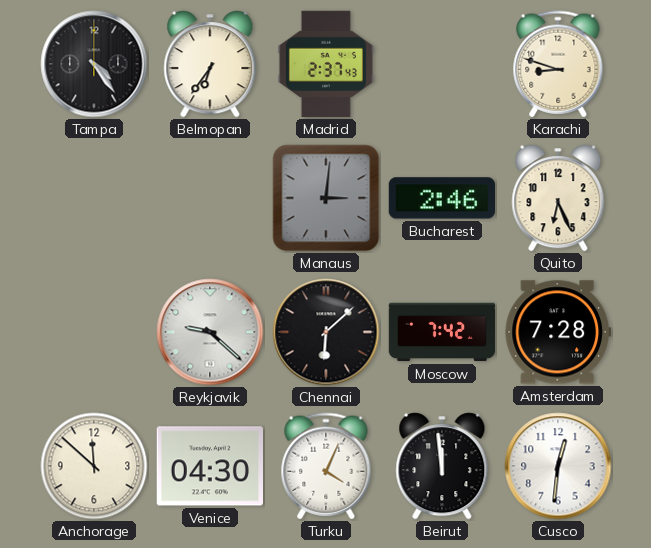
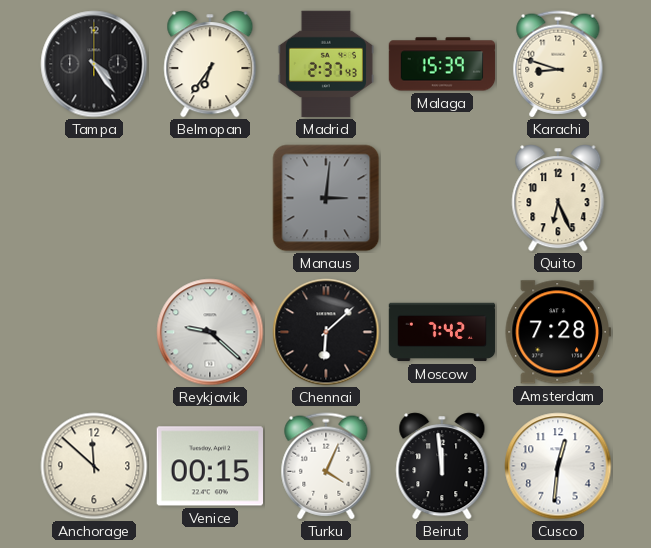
Malaga: none -> 15:39
Bucharest: 2:46 -> none
Venice: 04:30 -> 00:15
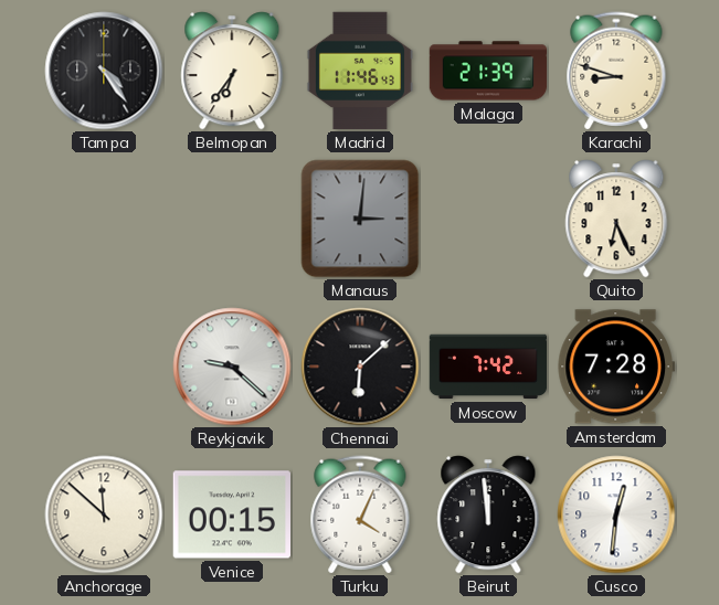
Madrid: 2:37 -> 11:46
Malaga: 15:39 -> 21:39
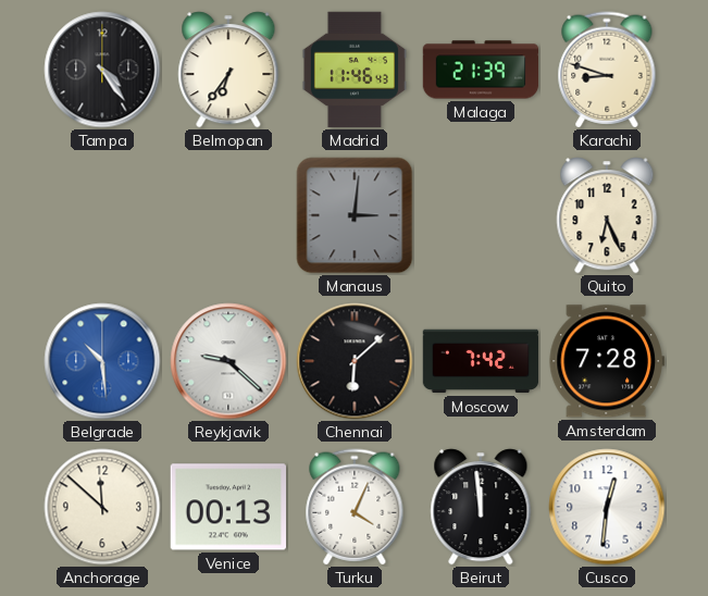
Belgrade: none -> 10:29
Venice: 00:15 -> 00:13
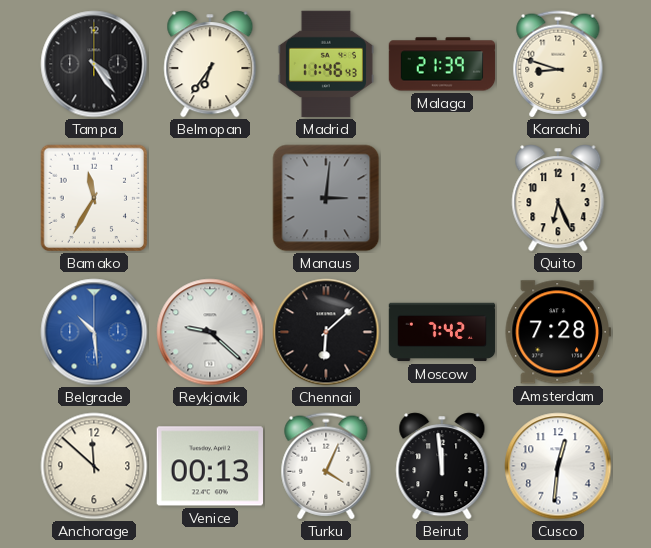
Bamako: none -> 11:35
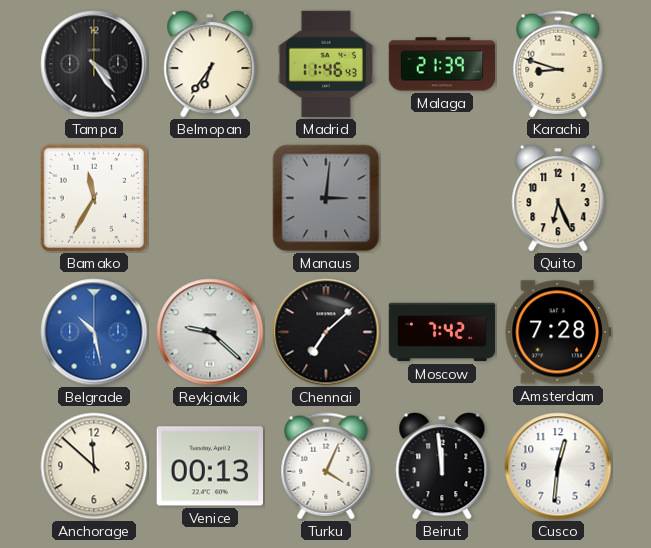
Belgrade: 10:29 -> 10:28
Chennai: 6:08 -> 7:08
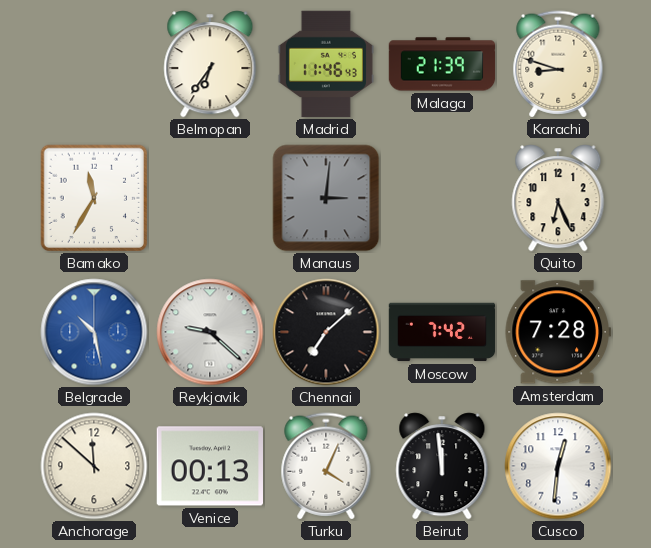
Tampa: 4:24 -> none
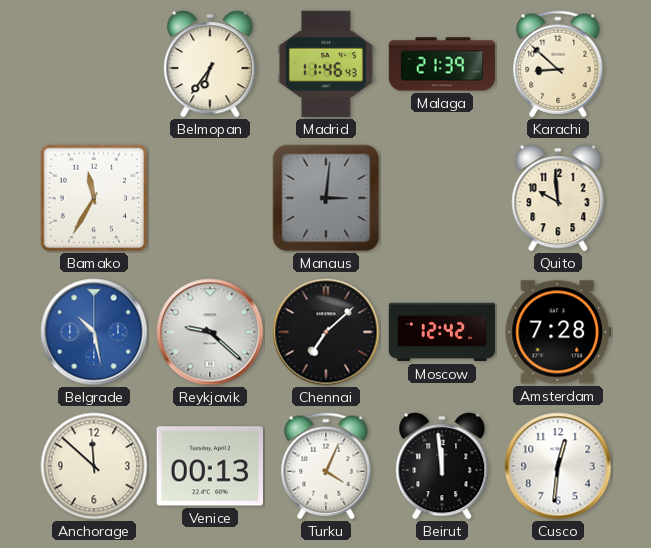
Karachi: 8:48 -> 8:52
Quito: 6:26 -> 9:59
Moscow: 7:42 -> 12:42
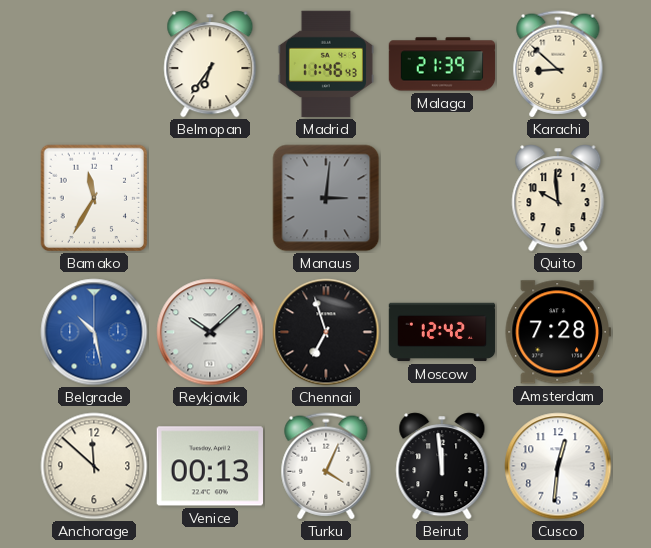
Reykjavik: 9:22 -> 10:08
Chennai: 7:08 -> 6:57
